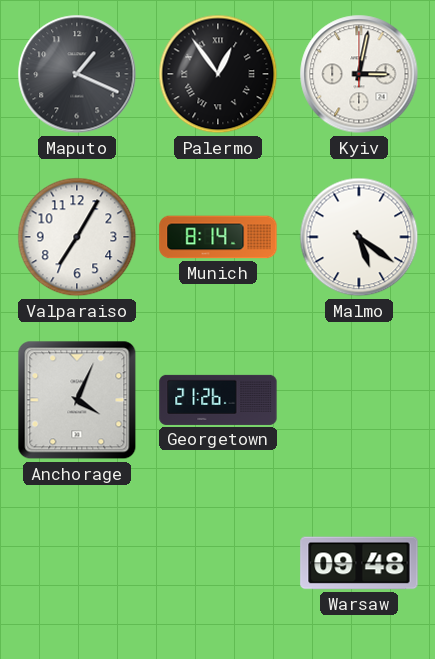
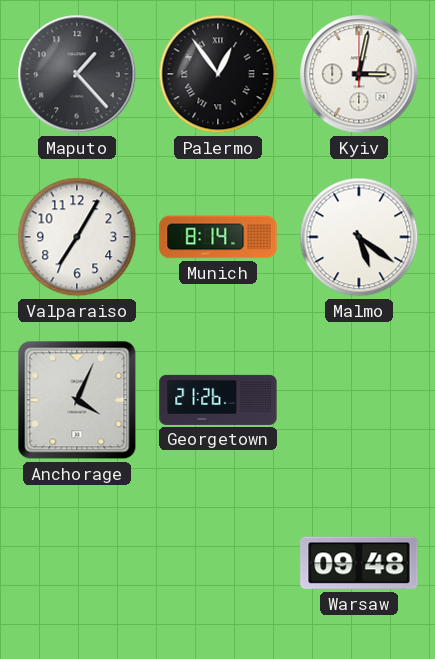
Maputo: 1:19 -> 1:23
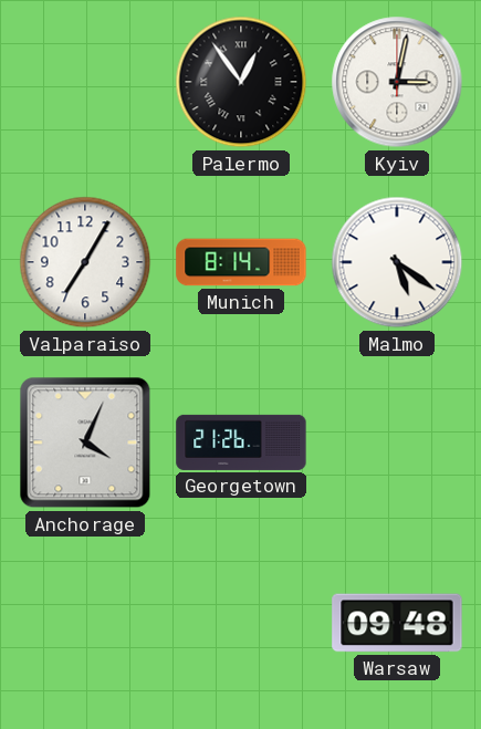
Maputo: 1:23 -> none
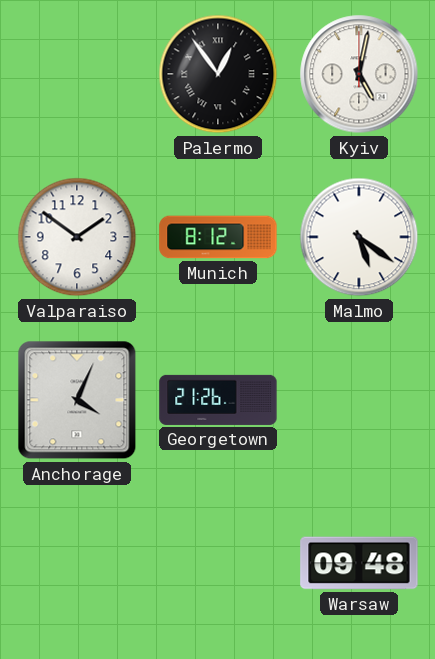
Kyiv: 3:02 -> 5:02
Valparaiso: 7:05 -> 1:51
Munich: 8:14 -> 8:12
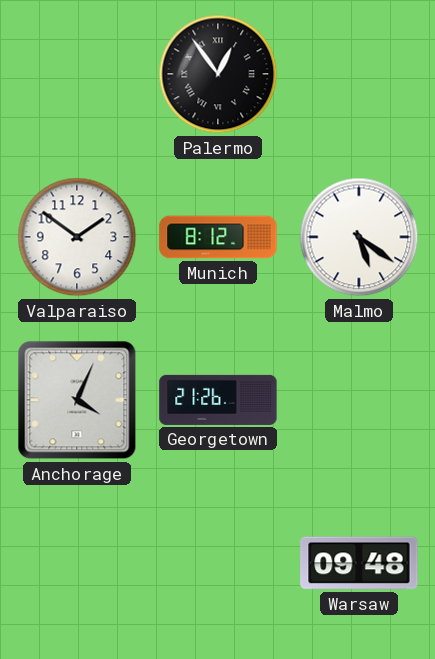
Kyiv: 5:02 -> none
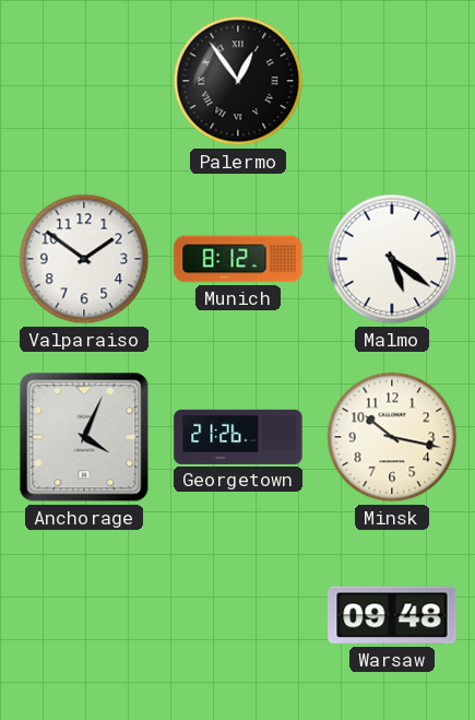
Minsk: none -> 10:17
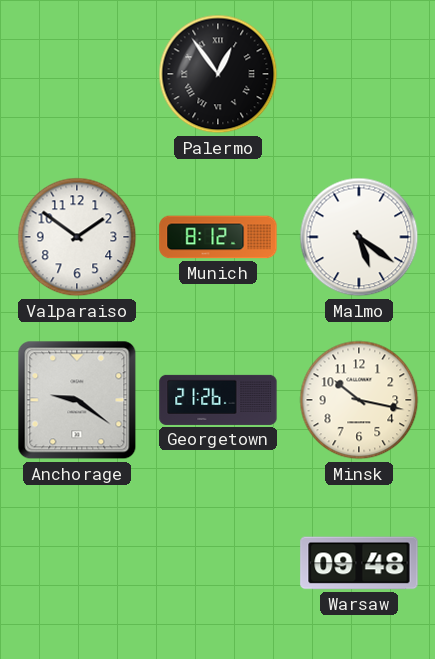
Anchorage: 4:04 -> 9:21
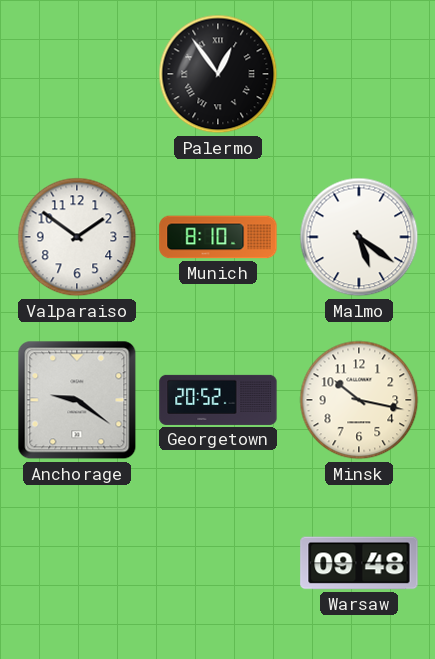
Munich: 8:12 -> 8:10
Georgetown: 21:26 -> 20:52
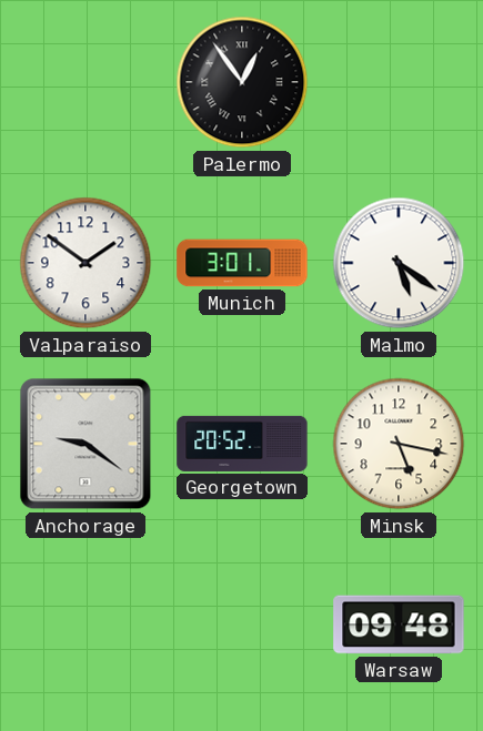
Munich: 8:10 -> 3:01
Minsk: 10:17 -> 5:17
